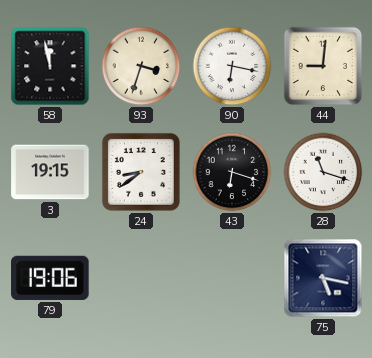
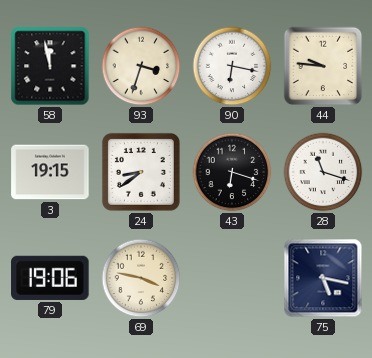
44: 9:01 -> 9:46
69: none -> 3:47
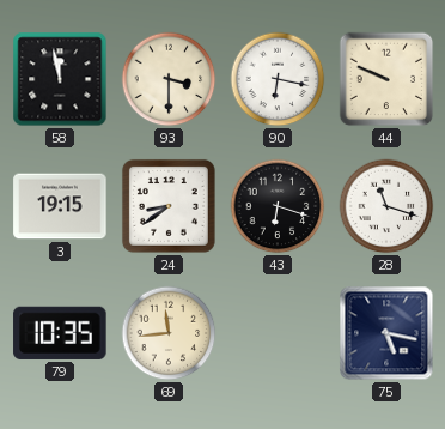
93: 3:33 -> 3:30
44: 9:46 -> 9:49
79: 19:06 -> 10:35
69: 3:47 -> 11:44
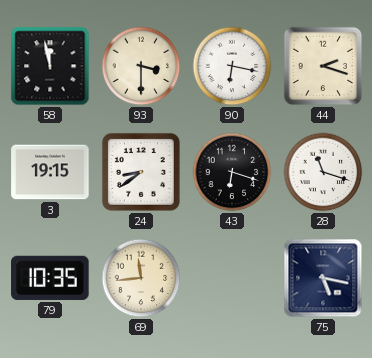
44: 9:49 -> 2:18
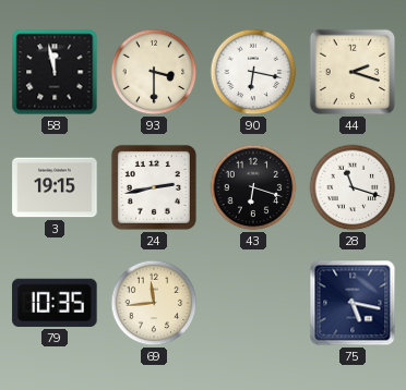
24: 8:39 -> 2:43
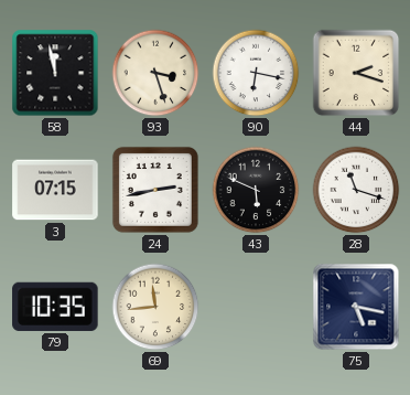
93: 3:30 -> 3:27
3: 19:15 -> 07:15
43: 6:18 -> 5:49
